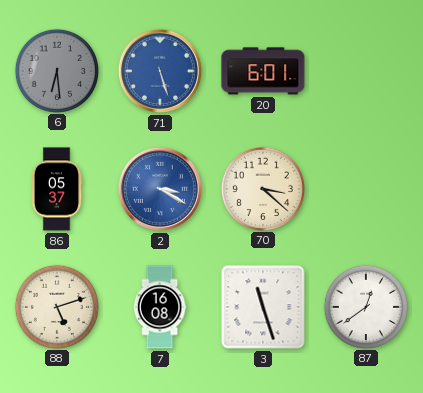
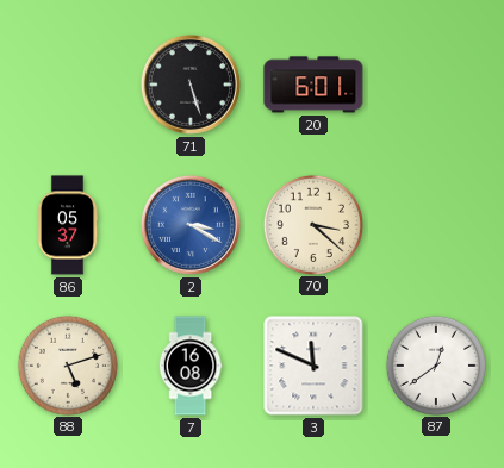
6: 6:29 -> none
71 dial: blue -> black
3: 11:27 -> 11:49
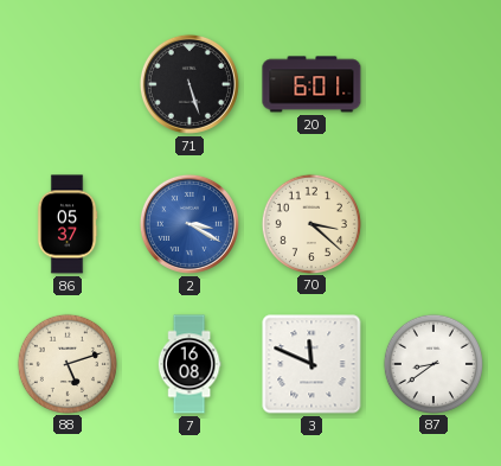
87: 12:39 -> 8:39
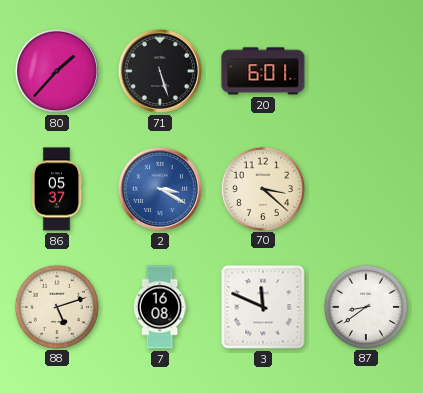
80: none -> 1:37
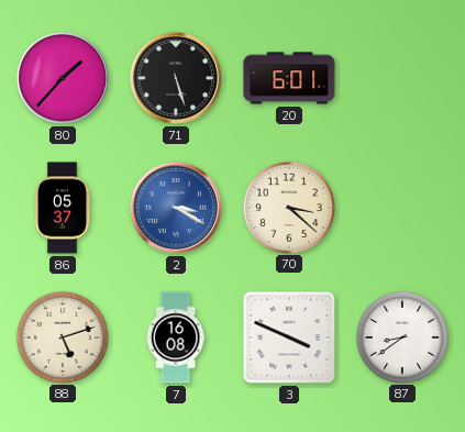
3: 11:49 -> 3:49
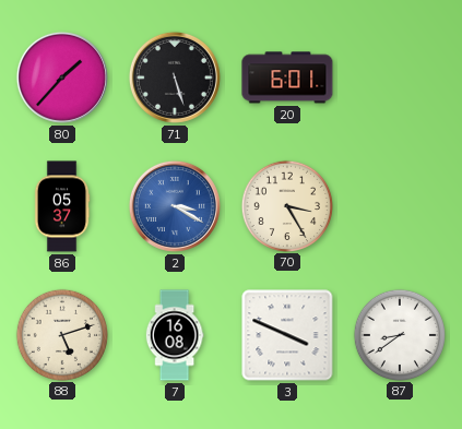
70: 3:22 -> 3:25
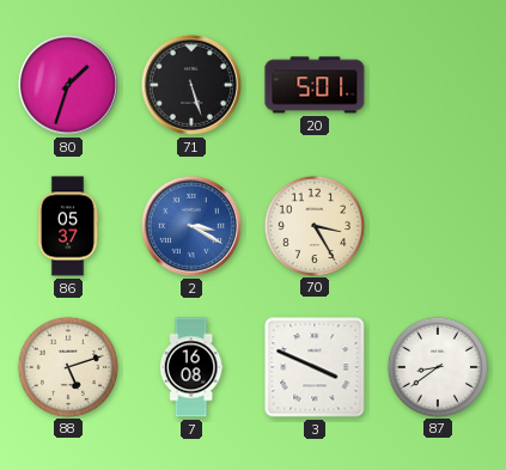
80: 1:37 -> 1:33
20: 6:01 -> 5:01
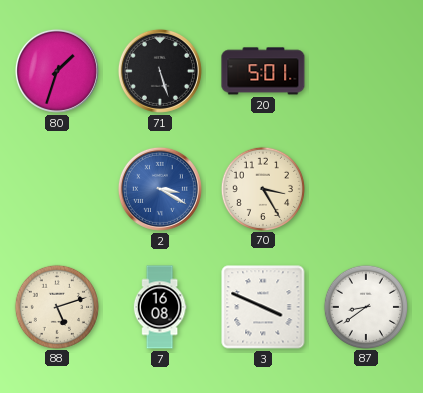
86: 05:37 -> none
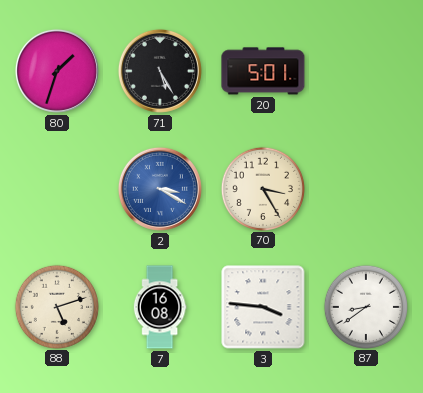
71: 5:27 -> 5:25
3: 3:49 -> 3:46
